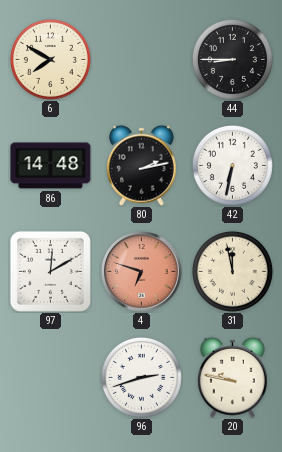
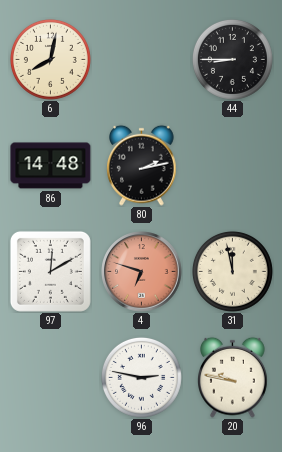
6: 7:50 -> 8:02
42: 6:32 -> none
96: 2:42 -> 2:47
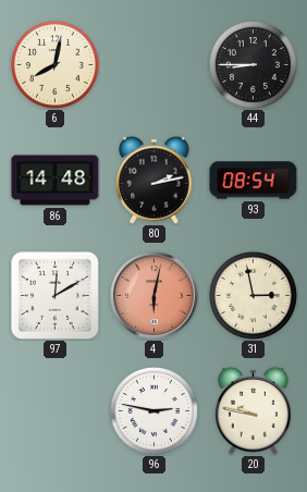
93: none -> 08:54
4: 6:48 -> 6:02
31: 11:58 -> 2:58
